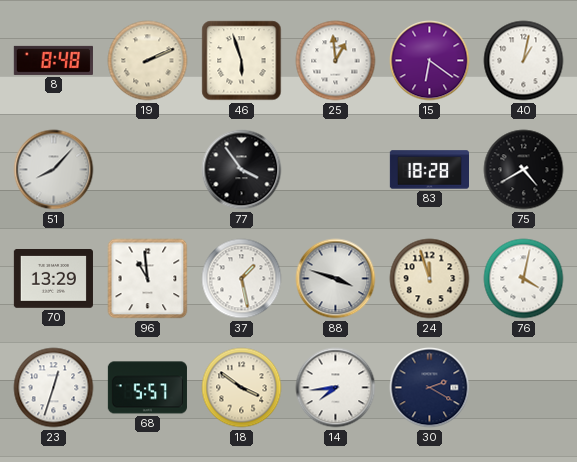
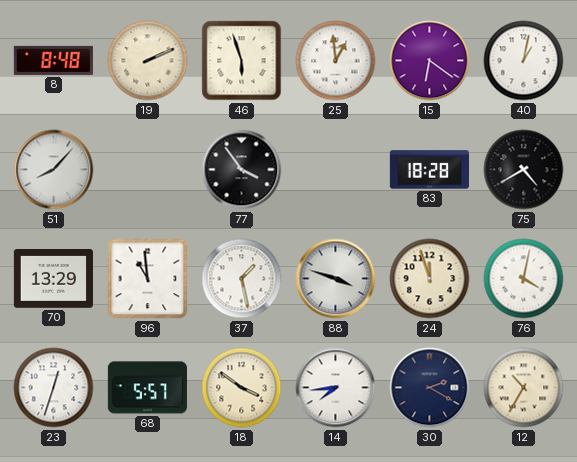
12: none -> 10:35
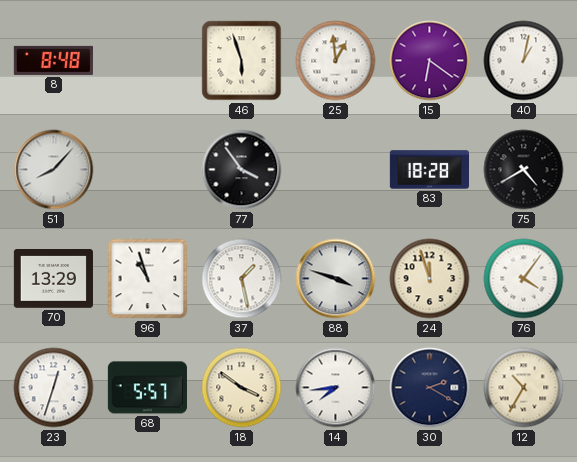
19: 2:11 -> none
96: 10:59 -> 10:57
76: 4:02 -> 4:06
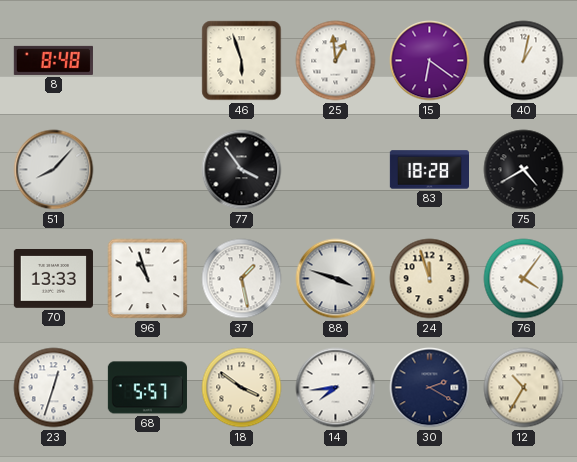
70: 13:29 -> 13:33
